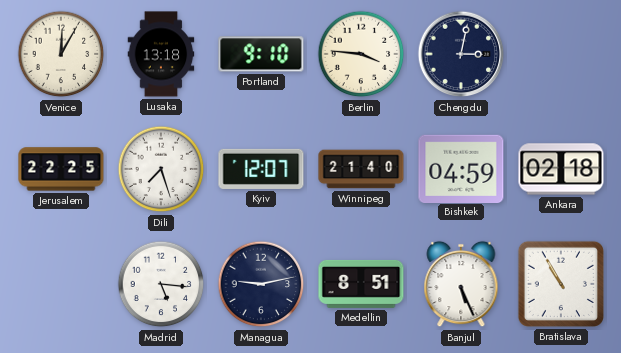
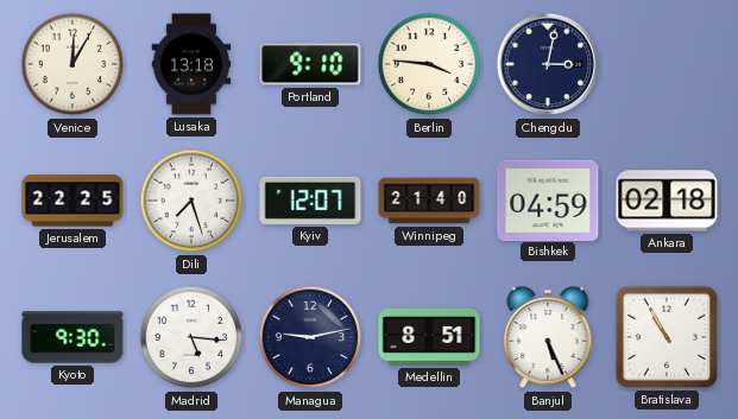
Kyoto: none -> 9:30
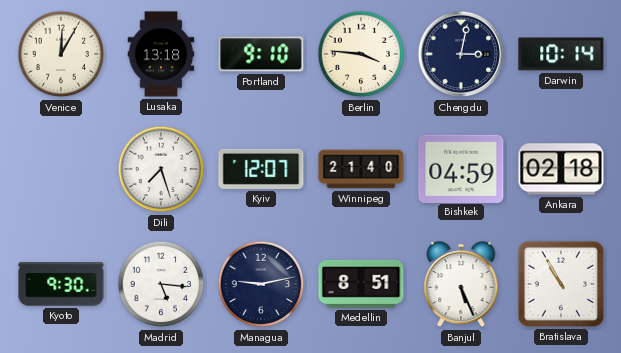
Darwin: none -> 10:14
Jerusalem: 22:25 -> none
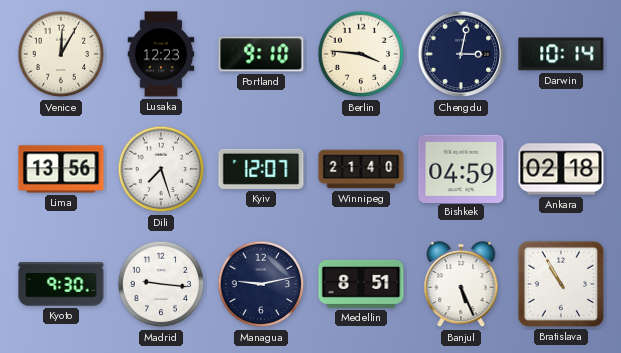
Lusaka: 13:18 -> 12:23
Lima: none -> 13:56
Madrid: 5:16 -> 9:16
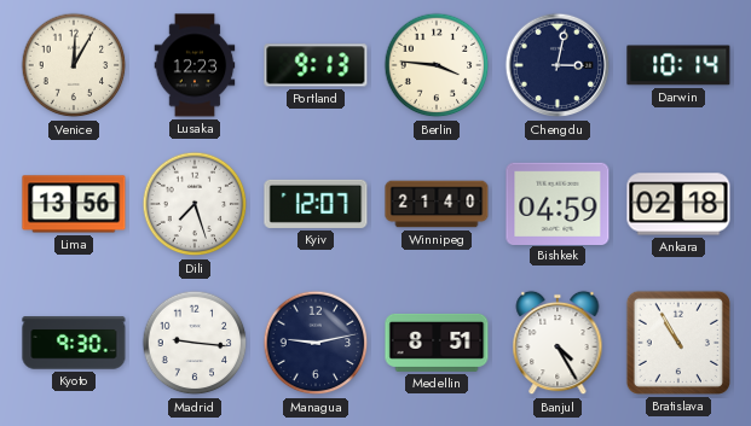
Portland: 9:10 -> 9:13
Banjul: 5:26 -> 4:25
